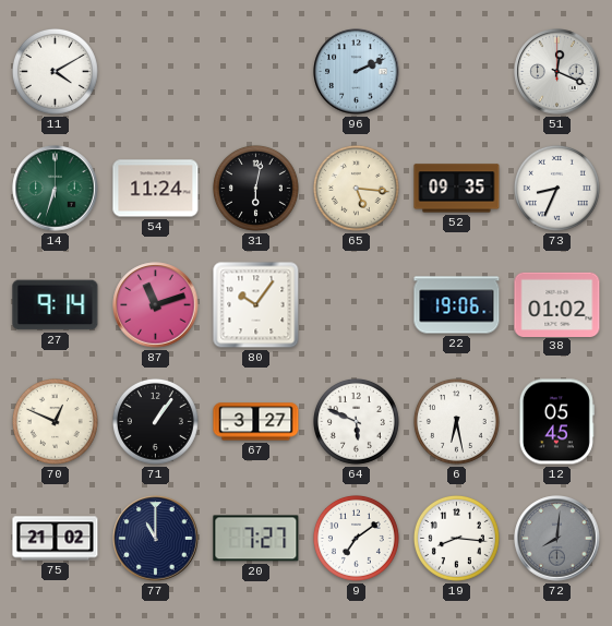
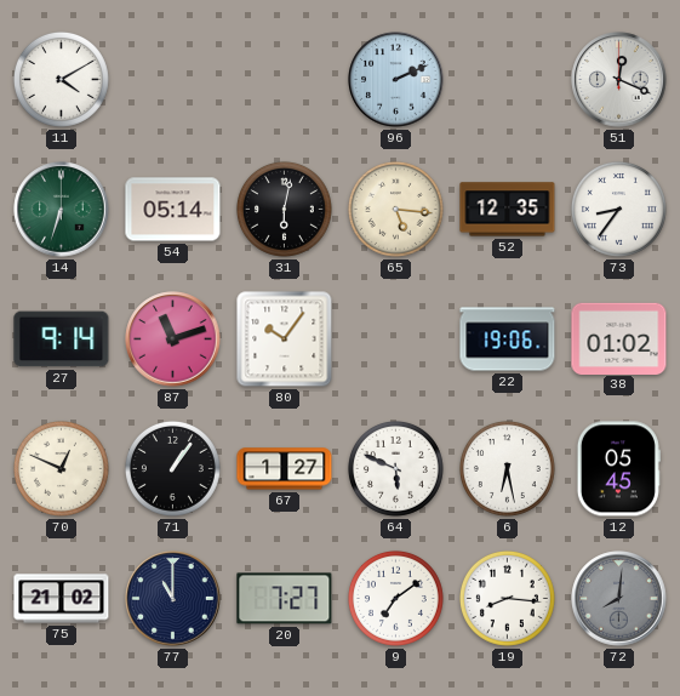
54: 11:24 -> 05:14
52: 09:35 -> 12:35
73: 8:34 -> 8:36
67: 3:27 -> 1:27
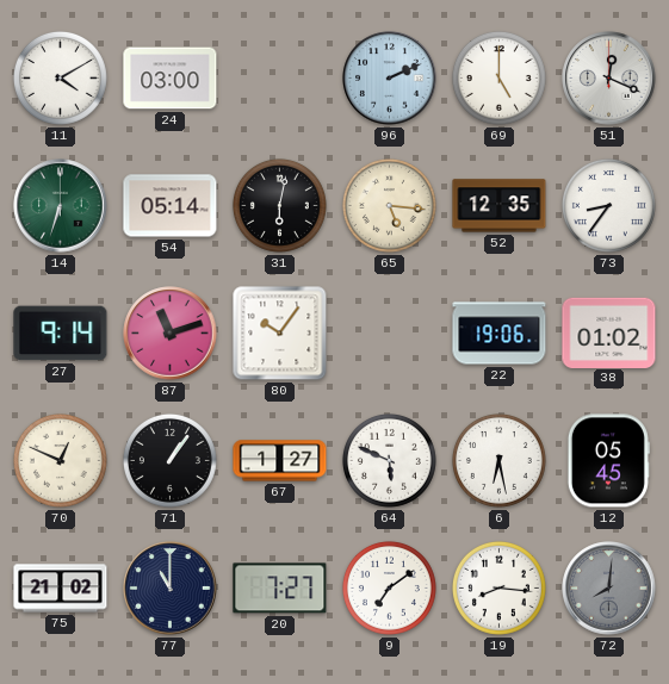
24: none -> 03:00
69: none -> 5:00
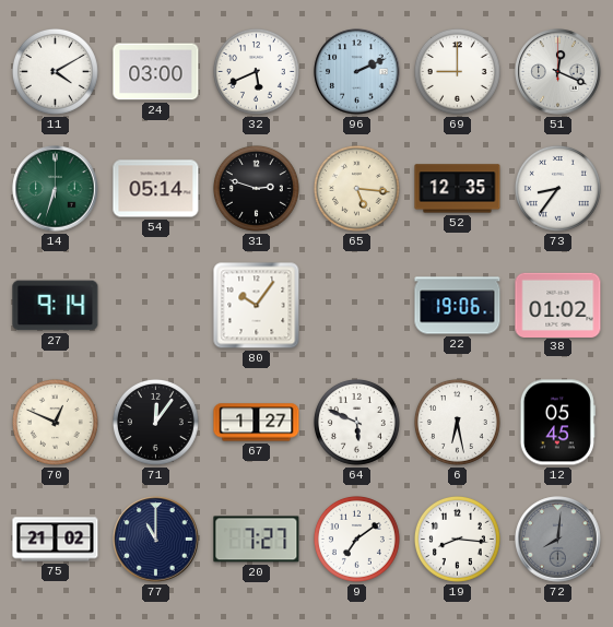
32: none -> 5:41
69: 5:00 -> 9:00
31: 6:02 -> 2:48
87: 11:12 -> none
71: 1:06 -> 12:06
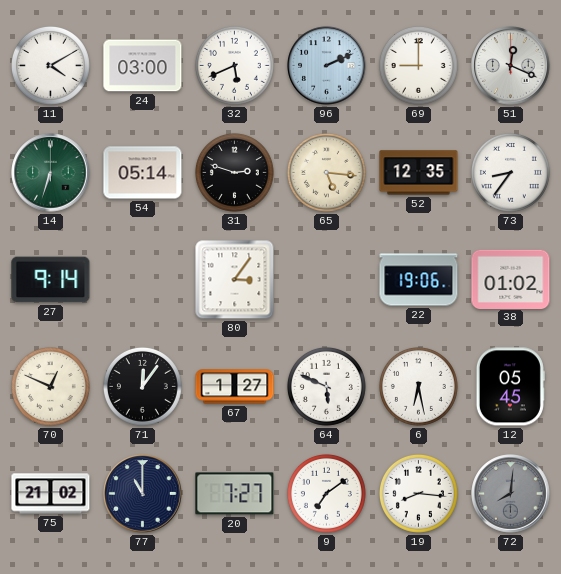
80: 10:06 -> 3:06
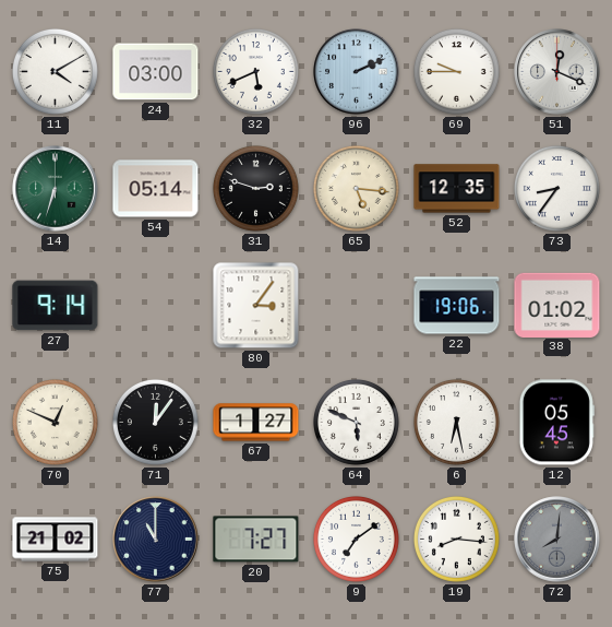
69: 9:00 -> 9:45
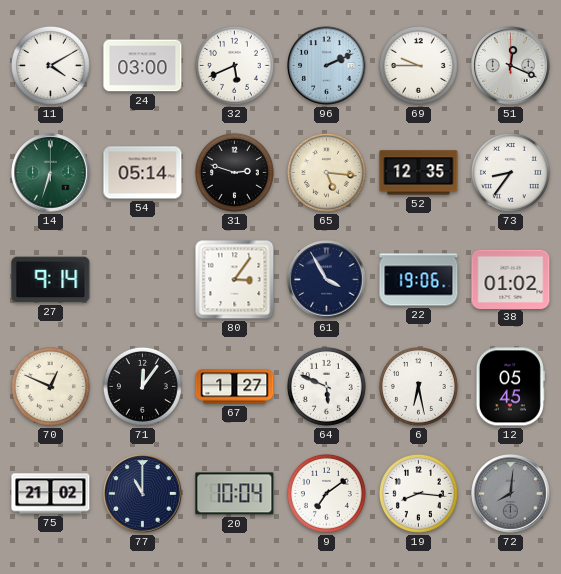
61: none -> 3:55
20: 7:27 -> 10:04
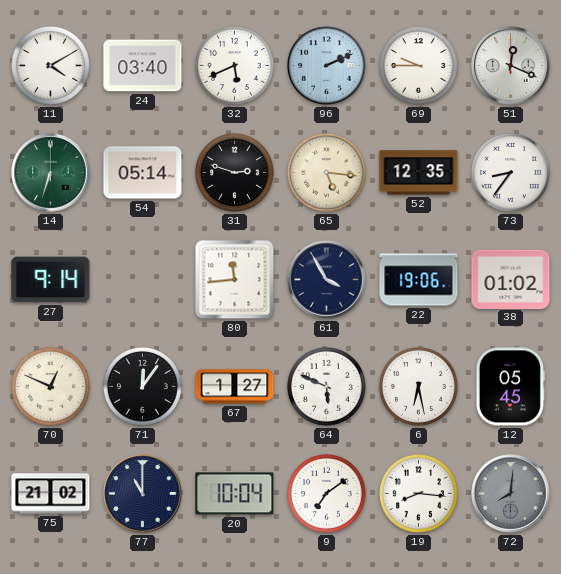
24: 03:00 -> 03:40
80: 3:06 -> 11:44
